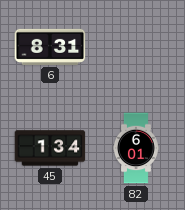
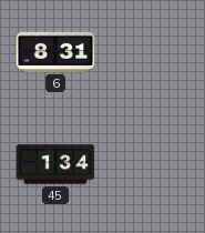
82: 6:01 -> none
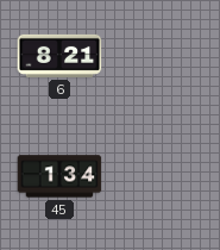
6: 8:31 -> 8:21
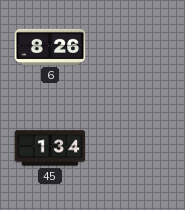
6: 8:21 -> 8:26
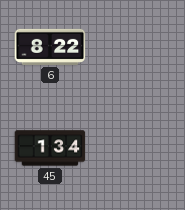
6: 8:26 -> 8:22
